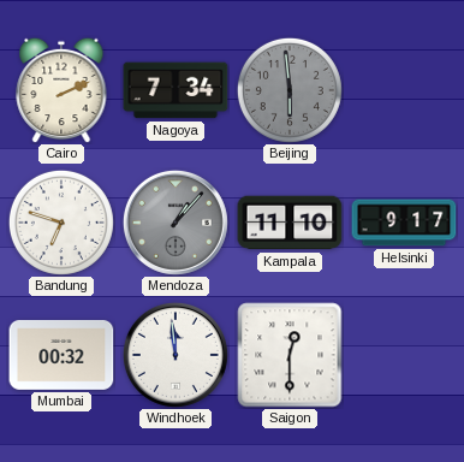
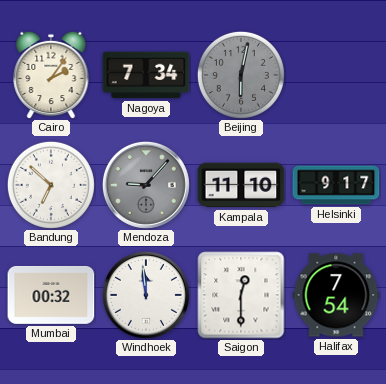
Cairo: 2:11 -> 2:06
Beijing: 5:59 -> 6:02
Bandung: 6:48 -> 6:52
Mendoza: 1:07 -> 9:07
Halifax: none -> 7:54
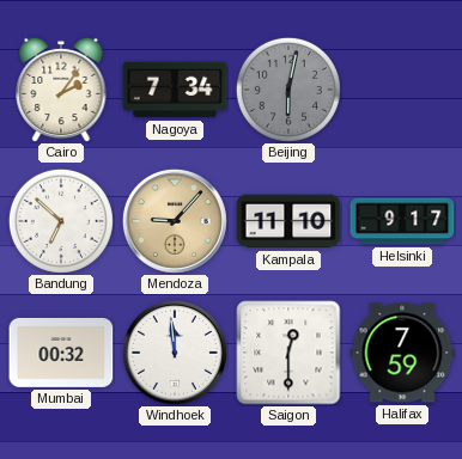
Mendoza dial: grey -> champagne
Halifax: 7:54 -> 7:59
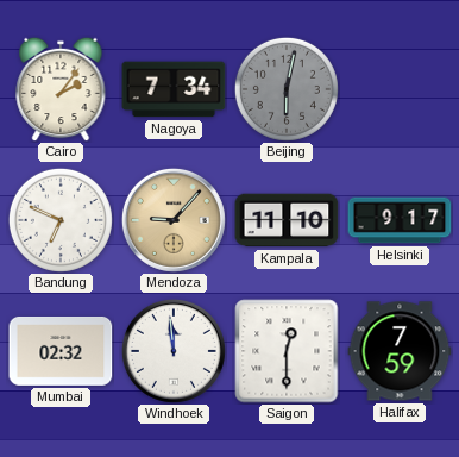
Bandung: 6:52 -> 6:49
Mumbai: 00:32 -> 02:32
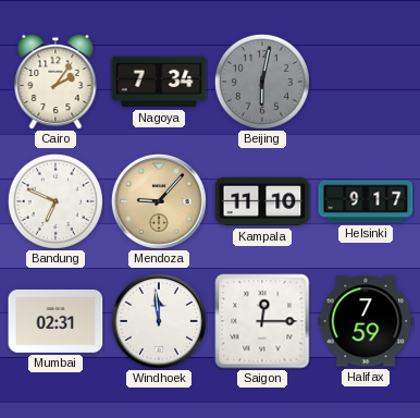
Mumbai: 02:32 -> 02:31
Saigon: 12:30 -> 12:15
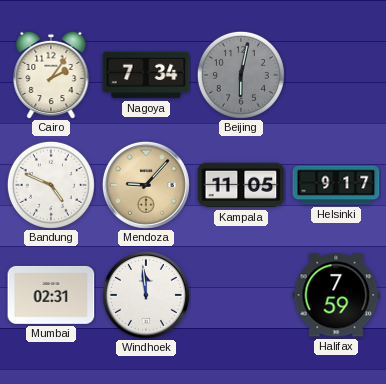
Bandung: 6:49 -> 4:49
Kampala: 11:10 -> 11:05
Saigon: 12:15 -> none
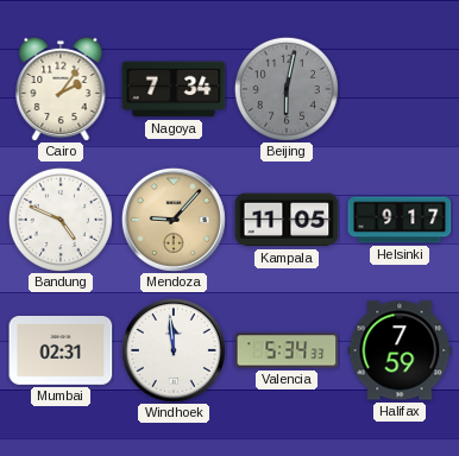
Valencia: none -> 5:34
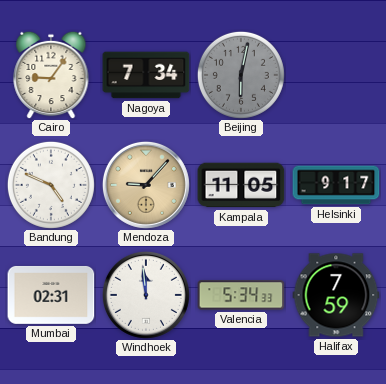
Cairo: 2:06 -> 9:06
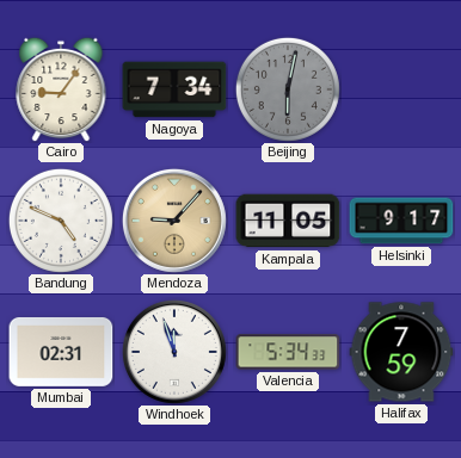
Windhoek: 11:59 -> 11:57
